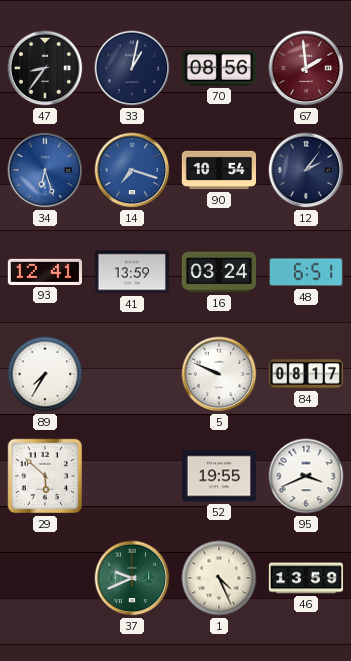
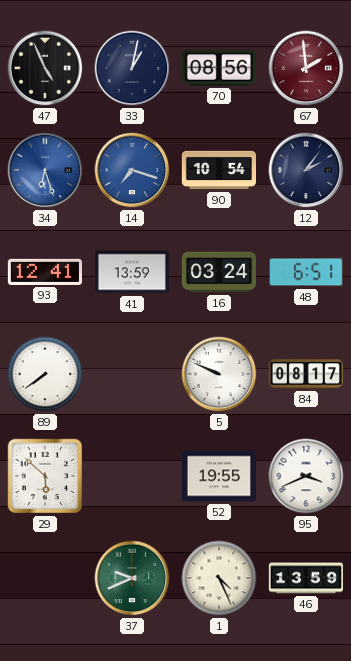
47: 8:36 -> 4:56
89: 7:35 -> 7:39
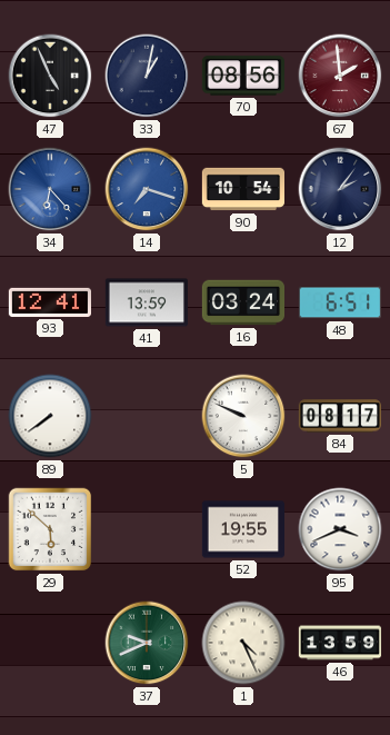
34: 6:27 -> 6:23
